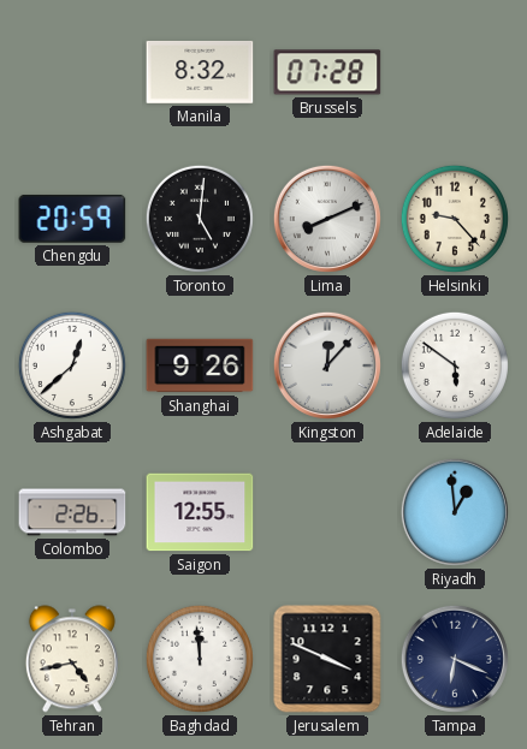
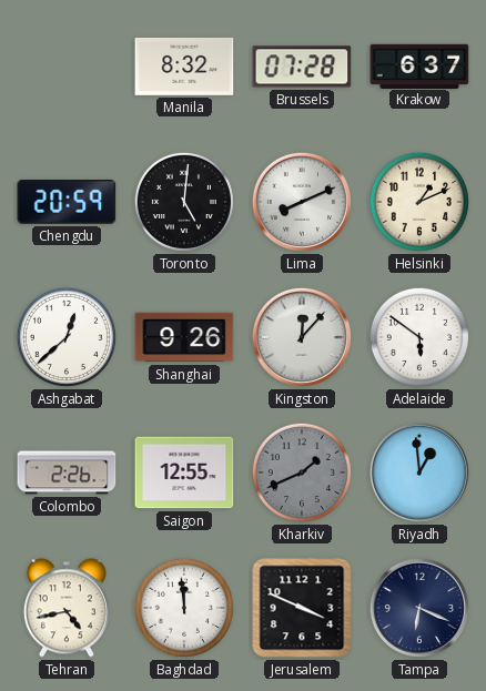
Krakow: none -> 6:37
Helsinki: 9:23 -> 1:11
Kharkiv: none -> 1:41
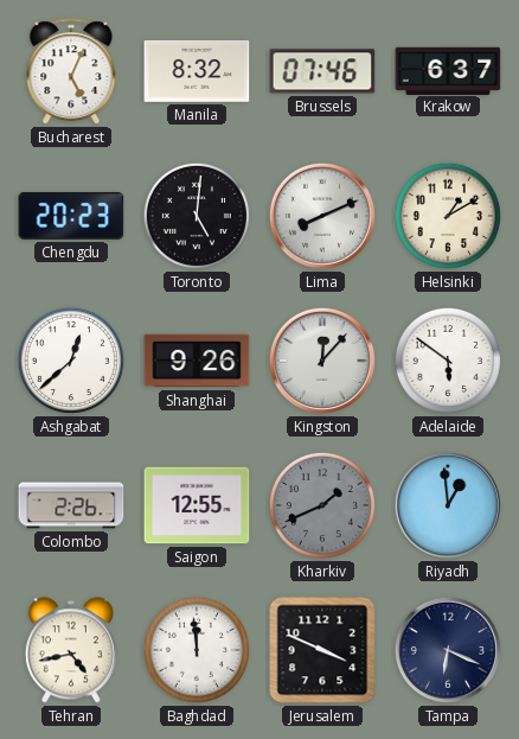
Bucharest: none -> 5:04
Brussels: 07:28 -> 07:46
Chengdu: 20:59 -> 20:23
Helsinki: 1:11 -> 1:10
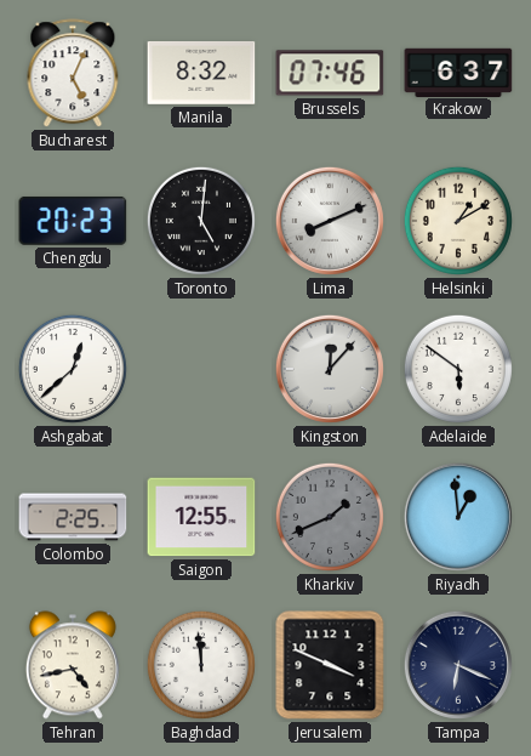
Shanghai: 9:26 -> none
Colombo: 2:26 -> 2:25
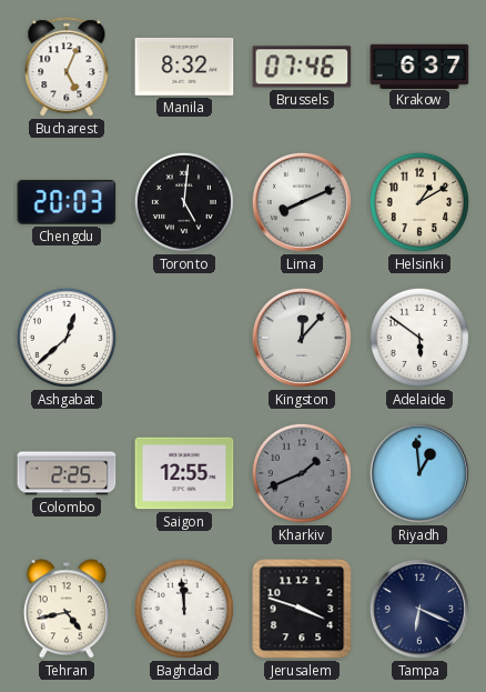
Chengdu: 20:23 -> 20:03
Jerusalem: 3:49 -> 3:48
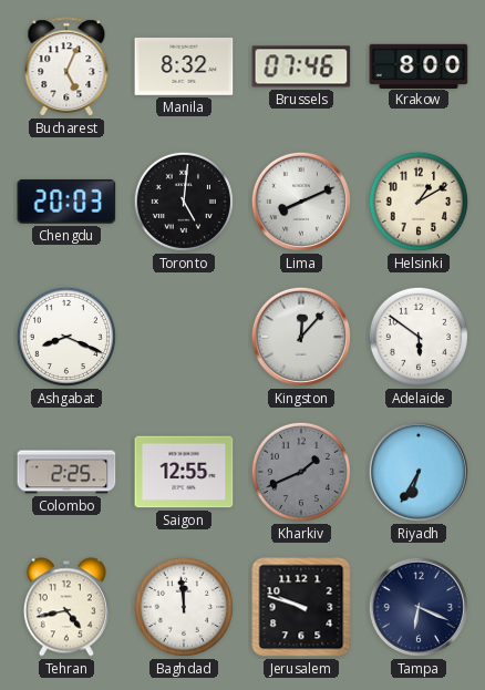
Krakow: 6:37 -> 8:00
Ashgabat: 12:38 -> 8:19
Riyadh: 12:59 -> 6:35
Jerusalem: 3:48 -> 9:48
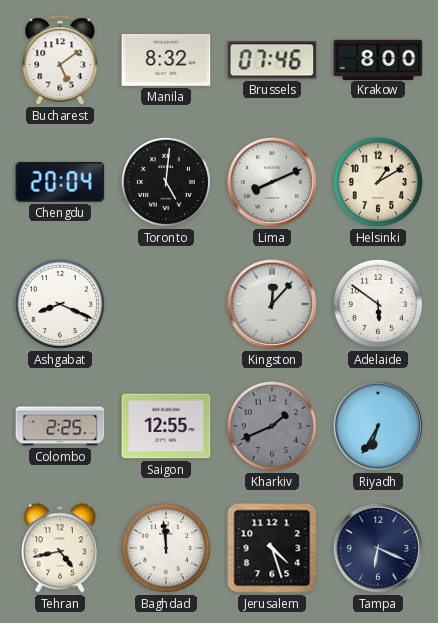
Bucharest: 5:04 -> 5:09
Chengdu: 20:03 -> 20:04
Jerusalem: 9:48 -> 4:27
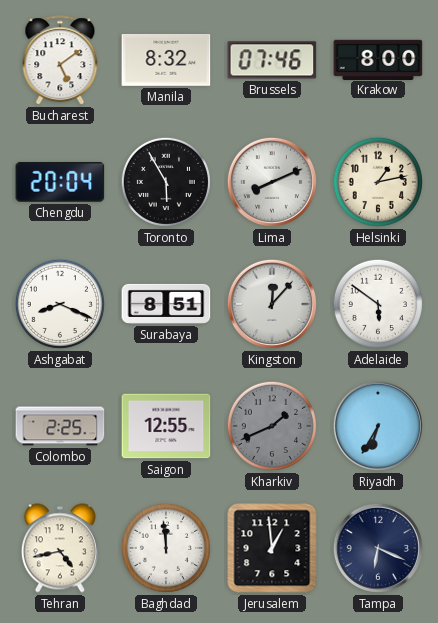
Toronto: 5:01 -> 5:55
Helsinki: 1:10 -> 1:13
Surabaya: none -> 8:51
Jerusalem: 4:27 -> 12:59
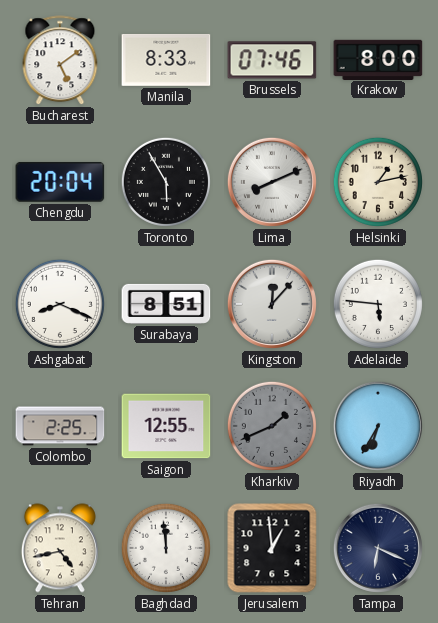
Manila: 8:32 -> 8:33
Adelaide: 5:51 -> 5:46
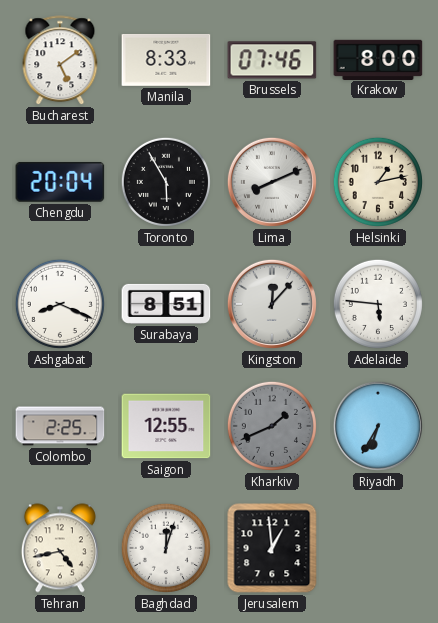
Baghdad: 11:59 -> 12:03
Tampa: 6:19 -> none
